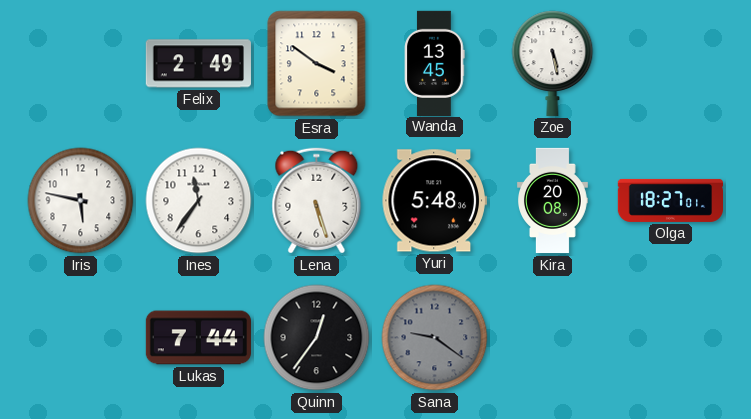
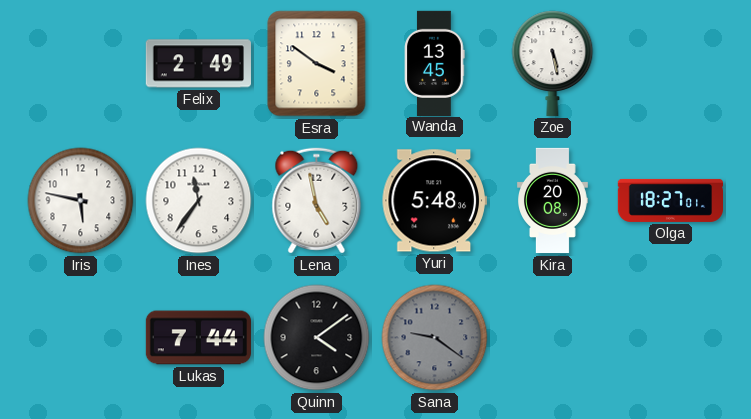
Lena: 5:27 -> 4:58
Quinn: 12:36 -> 4:09
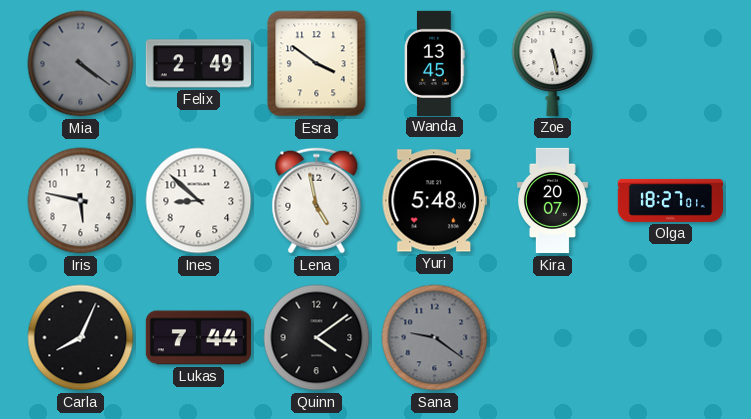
Mia: none -> 4:21
Ines: 11:36 -> 8:52
Kira: 20:08 -> 20:07
Carla: none -> 8:04
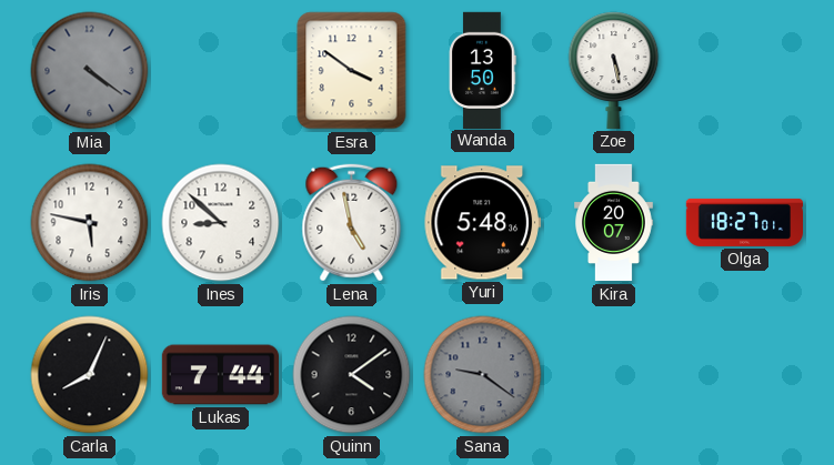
Felix: 2:49 -> none
Wanda: 13:45 -> 13:50
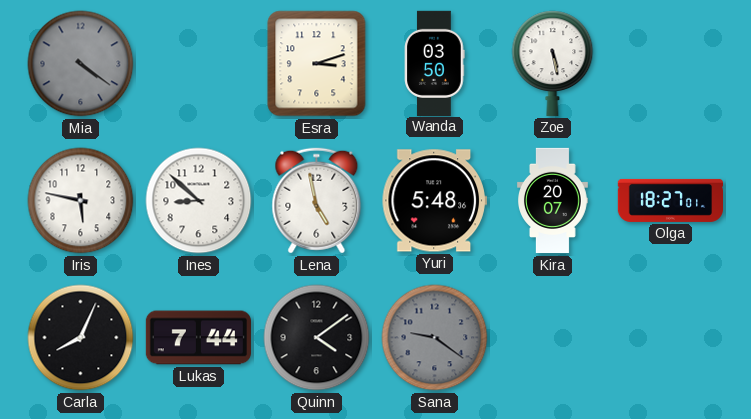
Esra: 3:51 -> 3:12
Wanda: 13:50 -> 03:50
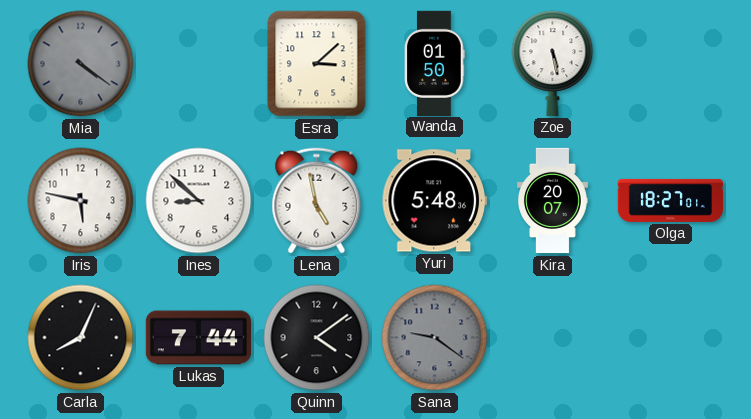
Esra: 3:12 -> 3:08
Wanda: 03:50 -> 01:50
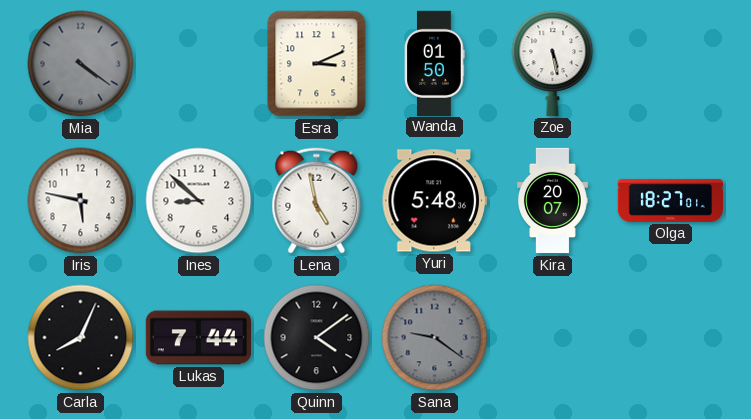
Esra: 3:08 -> 3:11
